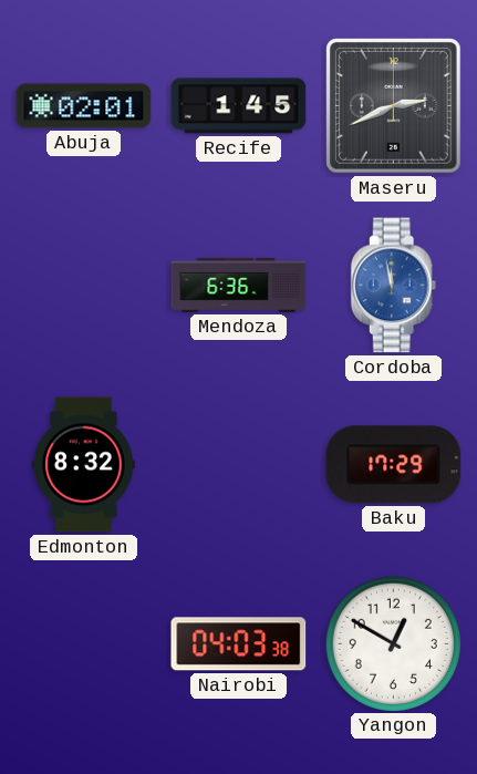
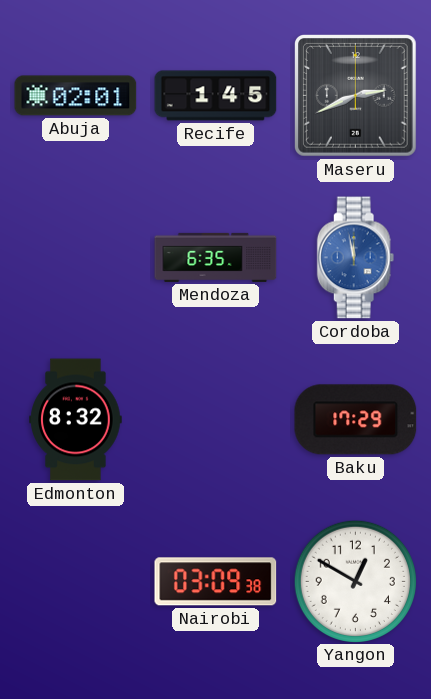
Mendoza: 6:36 -> 6:35
Nairobi: 04:03 -> 03:09
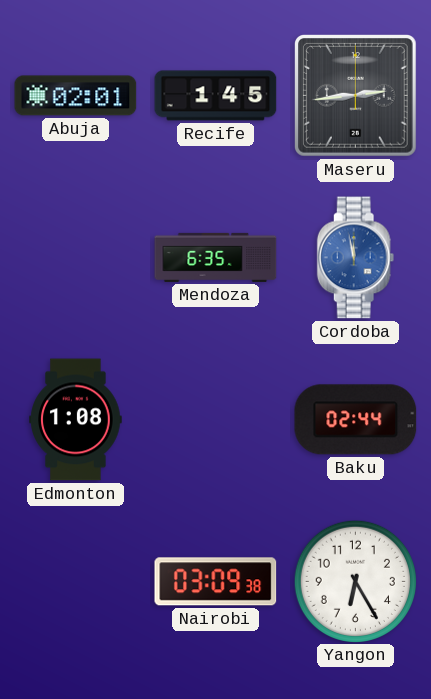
Maseru: 2:41 -> 2:44
Edmonton: 8:32 -> 1:08
Baku: 17:29 -> 02:44
Yangon: 12:50 -> 6:25
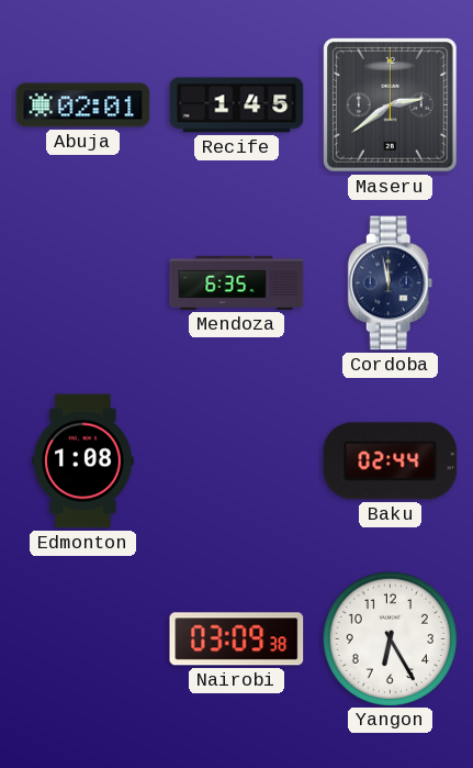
Maseru: 2:44 -> 2:39
Cordoba dial: blue -> navy
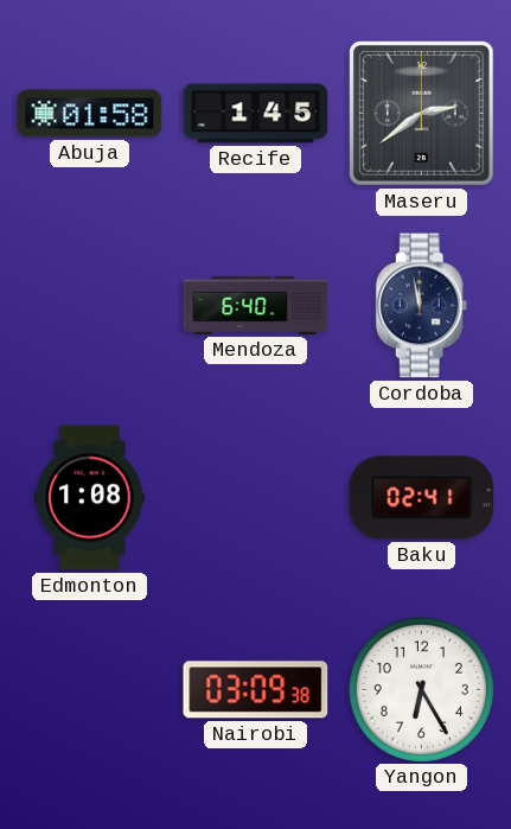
Abuja: 02:01 -> 01:58
Mendoza: 6:35 -> 6:40
Baku: 02:44 -> 02:41
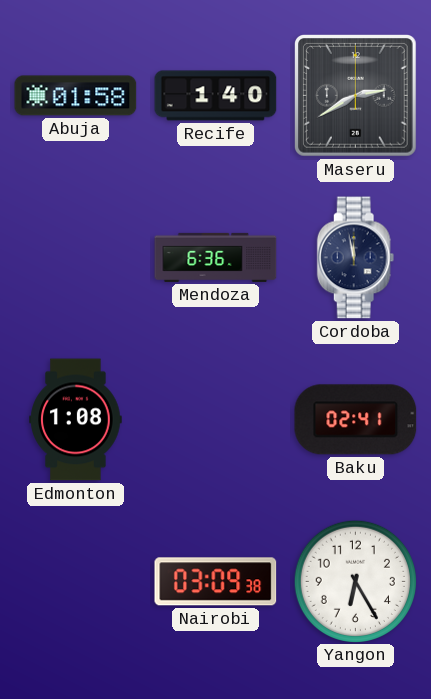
Recife: 1:45 -> 1:40
Maseru: 2:39 -> 2:40
Mendoza: 6:40 -> 6:36
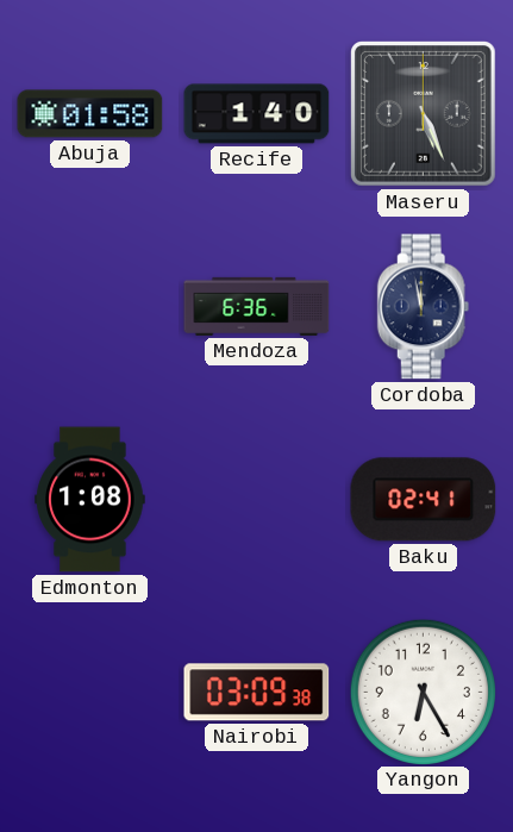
Maseru: 2:40 -> 5:26
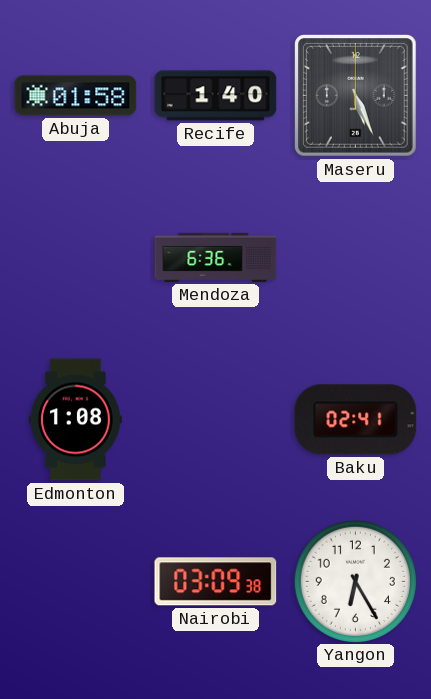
Cordoba: 11:58 -> none
